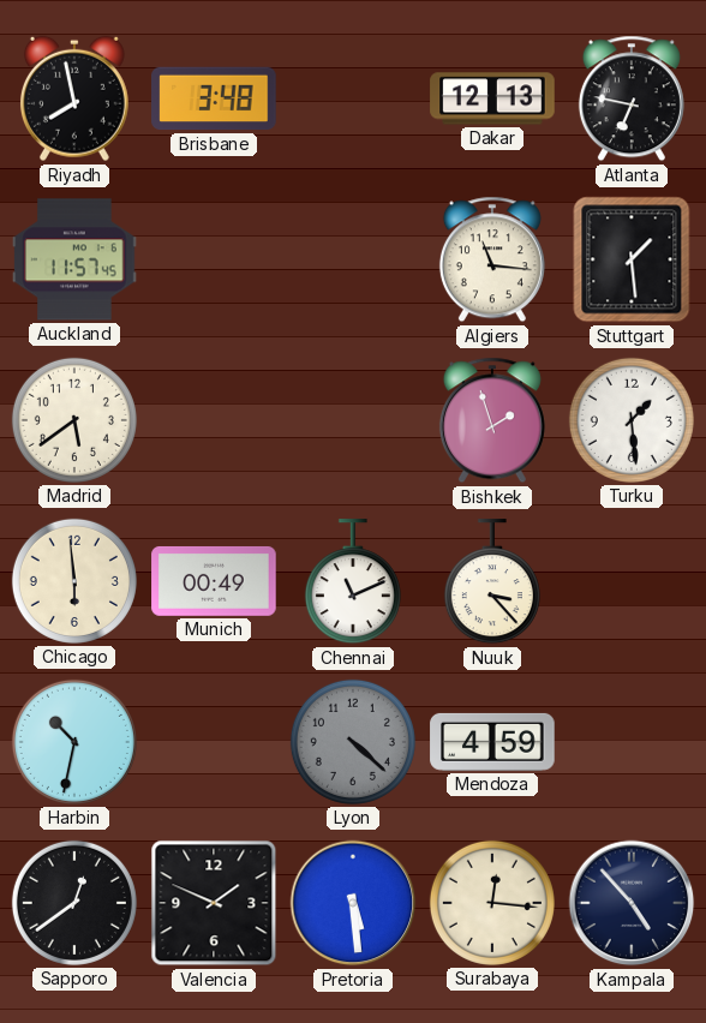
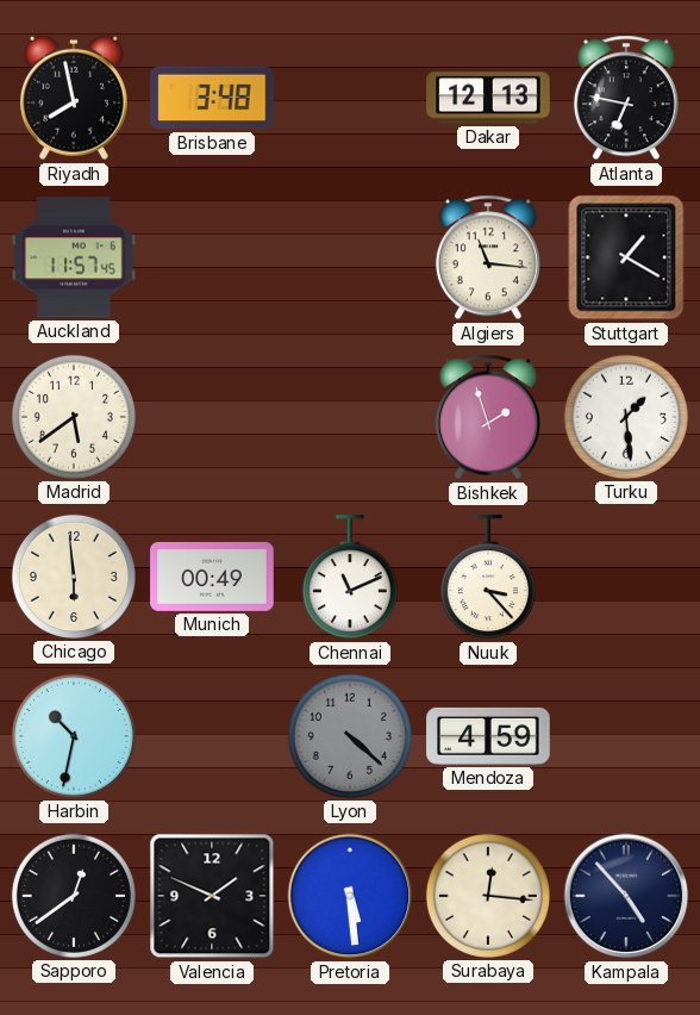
Stuttgart: 1:29 -> 1:20
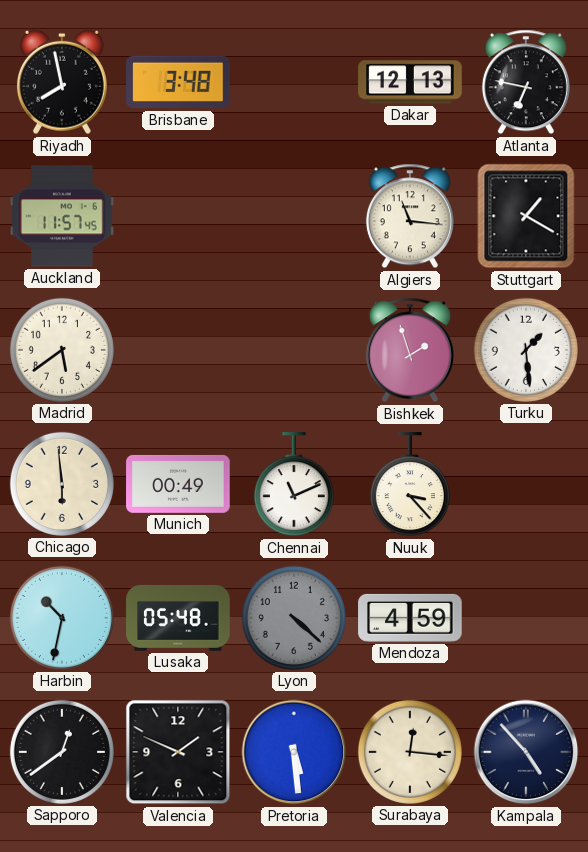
Lusaka: none -> 05:48
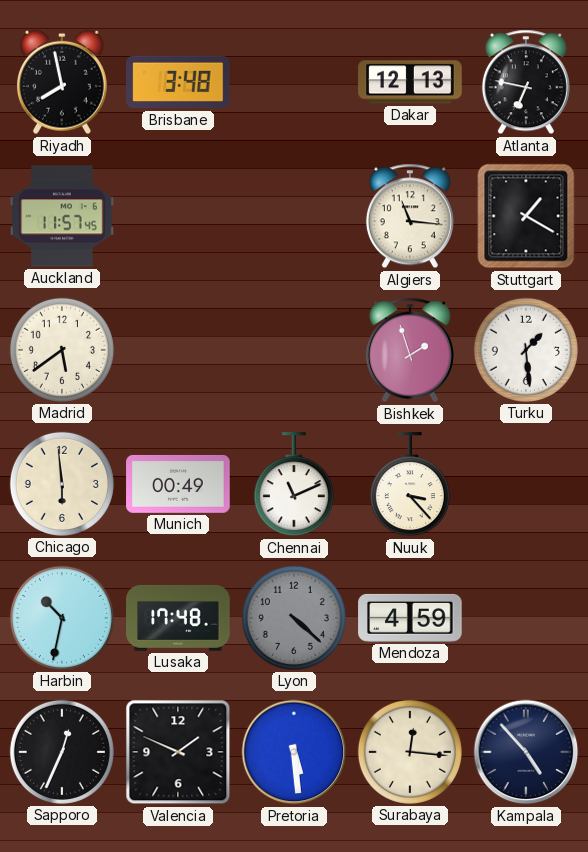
Lusaka: 05:48 -> 17:48
Sapporo: 12:39 -> 12:34
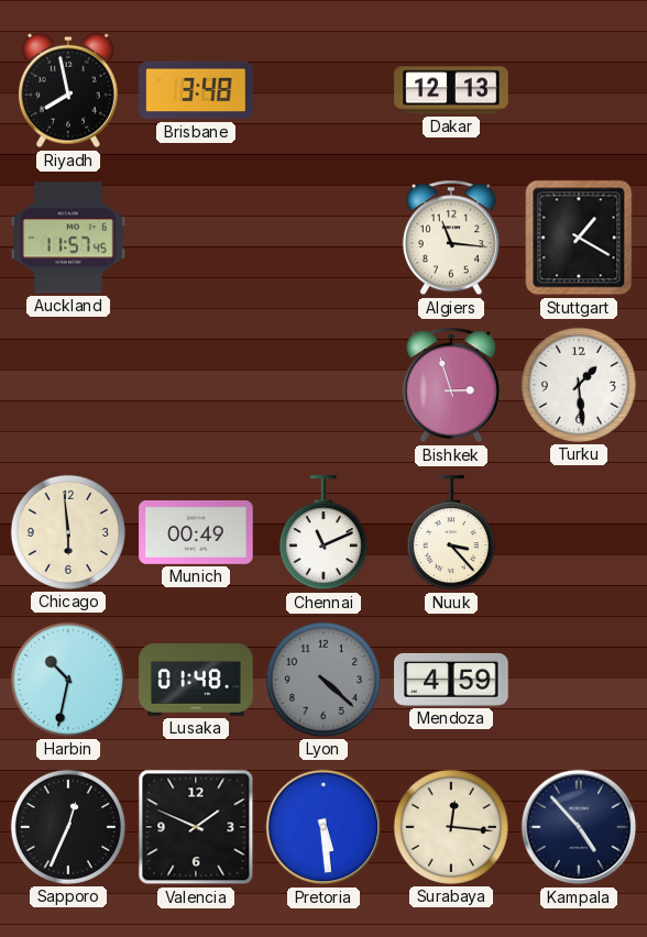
Atlanta: 6:47 -> none
Madrid: 5:39 -> none
Bishkek: 1:57 -> 2:57
Lusaka: 17:48 -> 01:48
